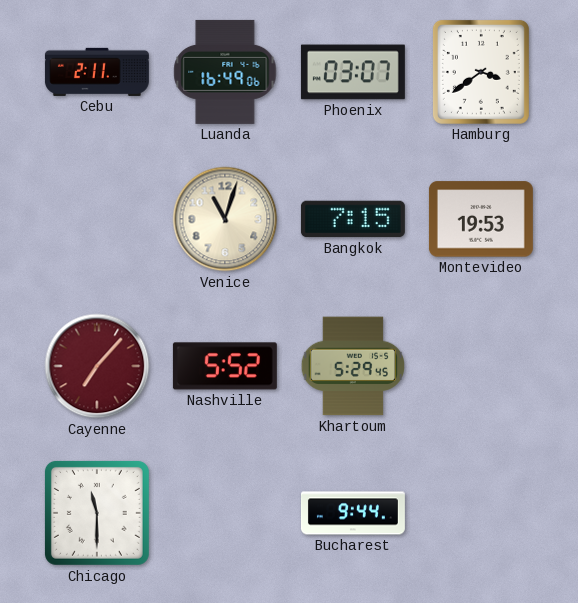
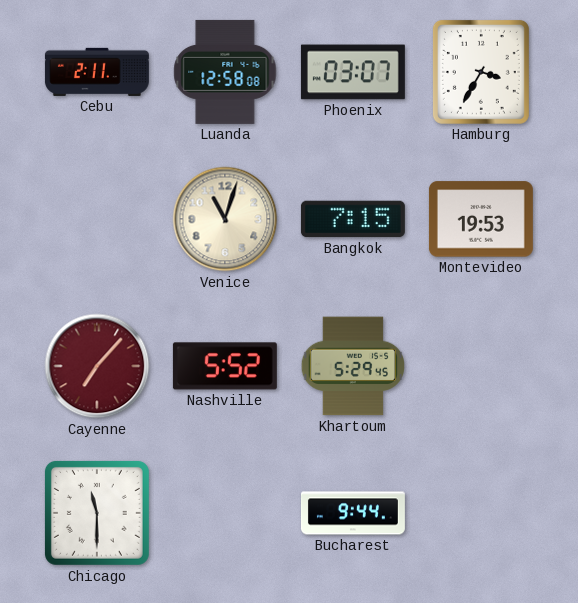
Luanda: 16:49 -> 12:58
Hamburg: 3:39 -> 3:35
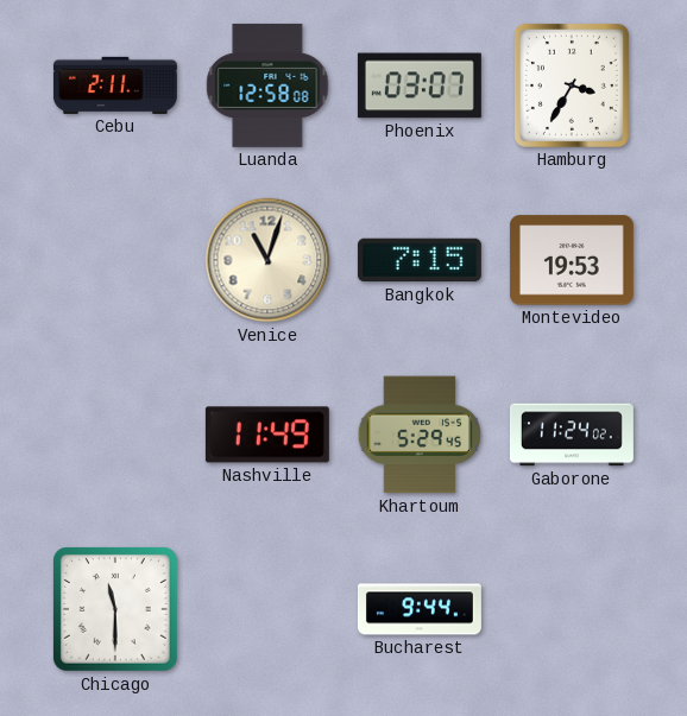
Cayenne: 7:07 -> none
Nashville: 5:52 -> 11:49
Gaborone: none -> 11:24
